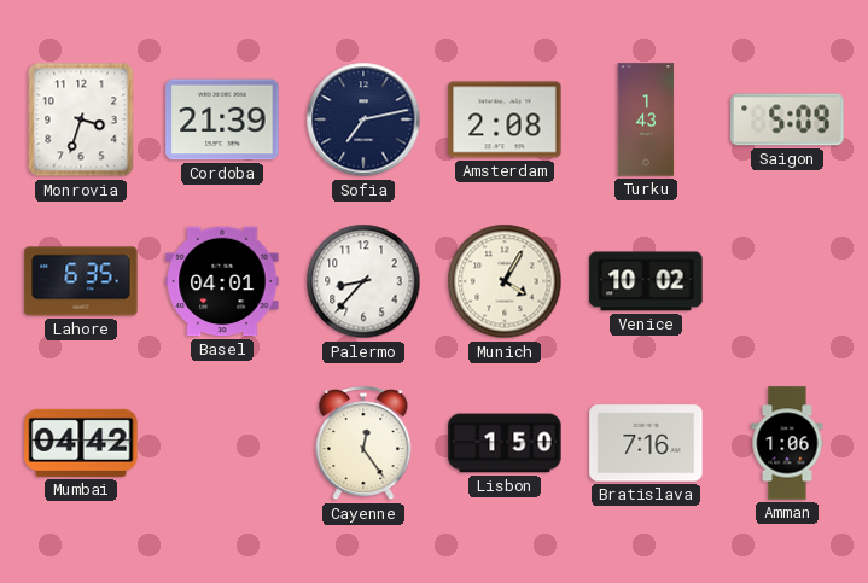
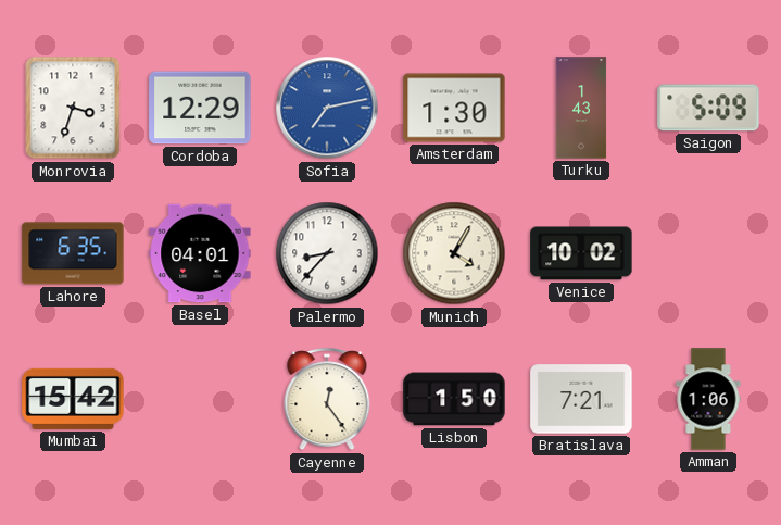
Cordoba: 21:39 -> 12:29
Sofia dial: navy -> blue
Amsterdam: 2:08 -> 1:30
Mumbai: 04:42 -> 15:42
Bratislava: 7:16 -> 7:21
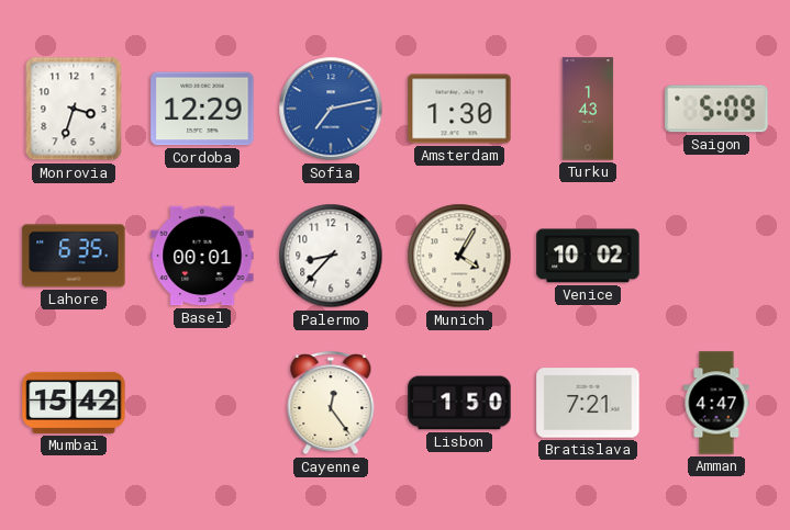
Basel: 04:01 -> 00:01
Amman: 1:06 -> 4:47
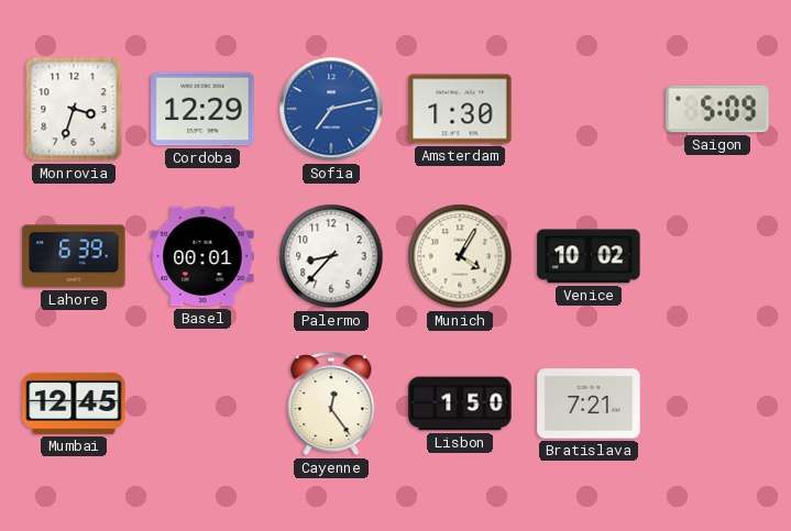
Turku: 1:43 -> none
Lahore: 6:35 -> 6:39
Mumbai: 15:42 -> 12:45
Amman: 4:47 -> none
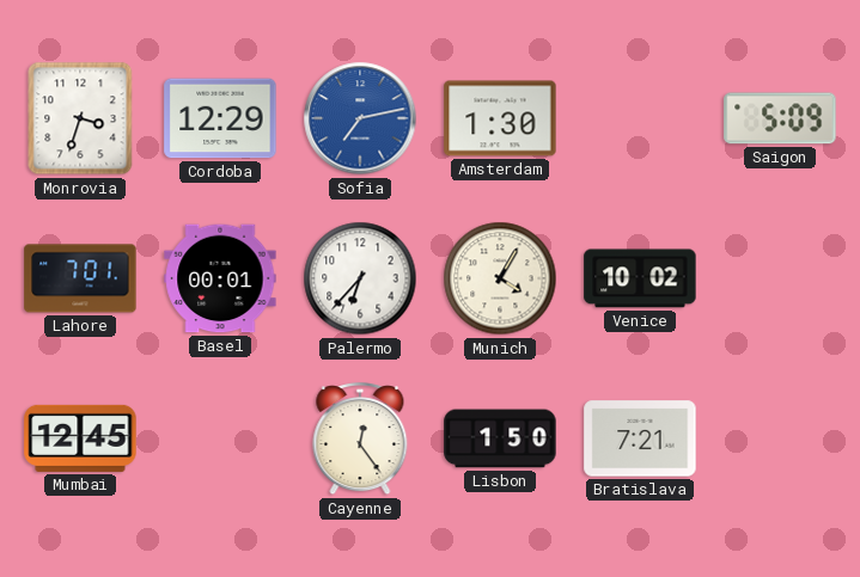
Lahore: 6:39 -> 7:01
Palermo: 8:37 -> 6:37
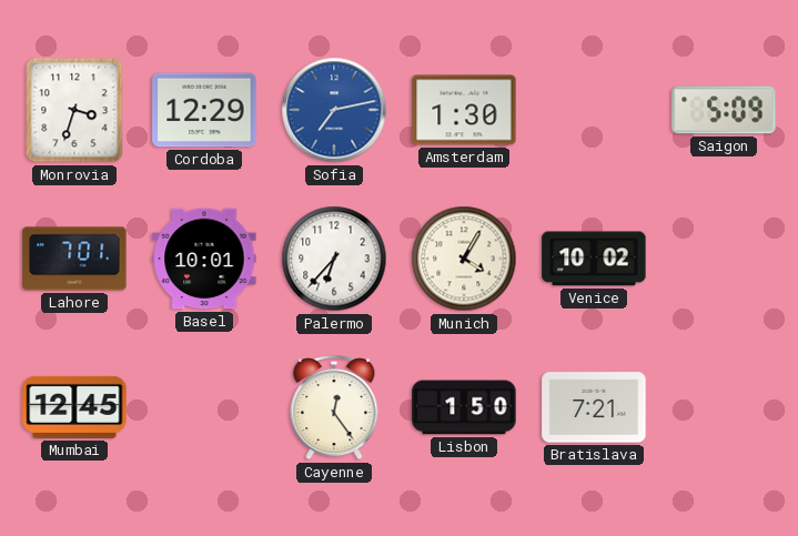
Basel: 00:01 -> 10:01
